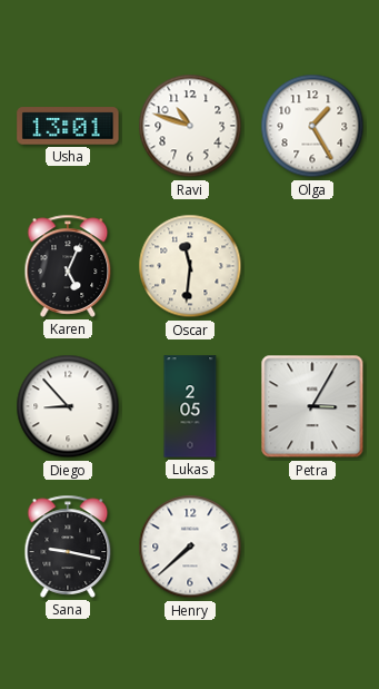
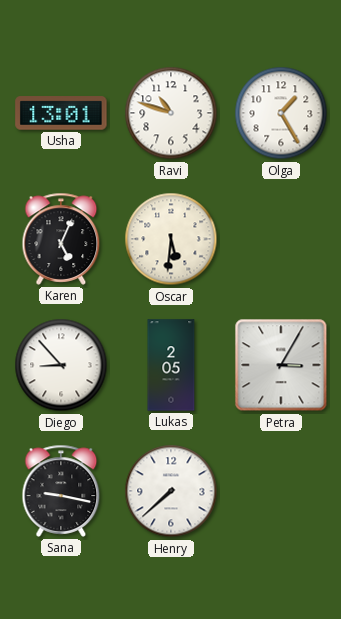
Oscar: 11:31 -> 5:31
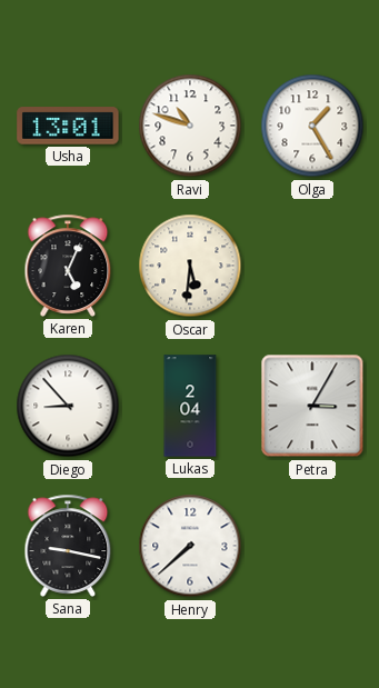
Lukas: 2:05 -> 2:04
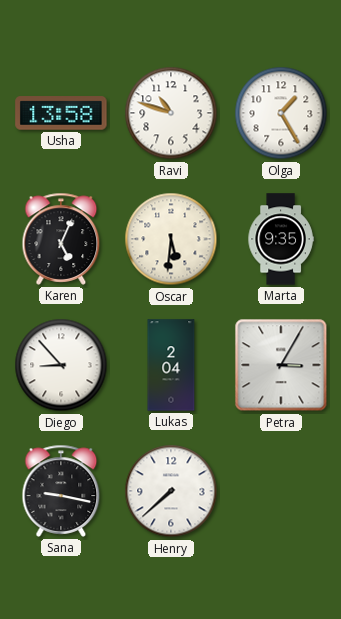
Usha: 13:01 -> 13:58
Marta: none -> 9:35
